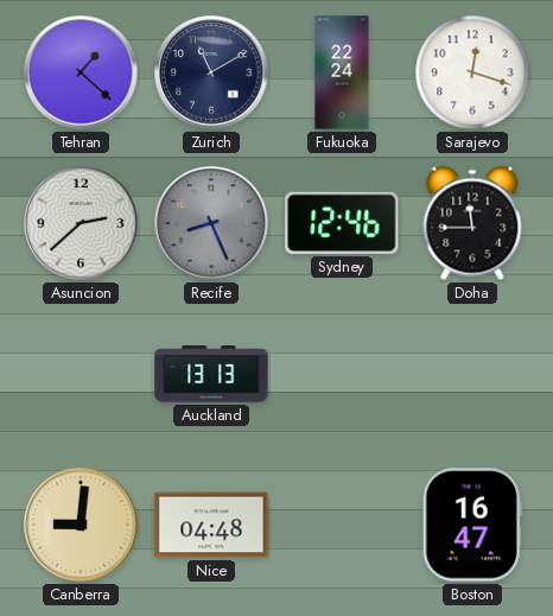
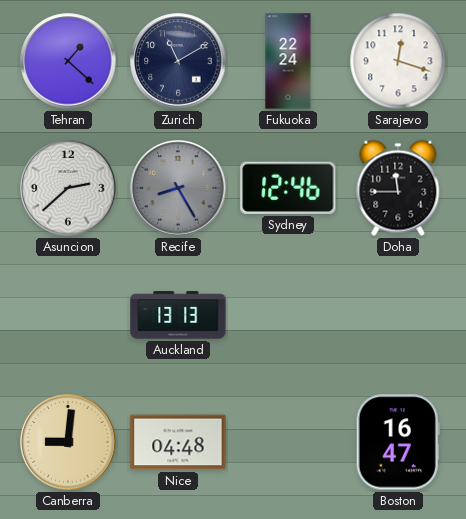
Recife: 8:26 -> 8:25
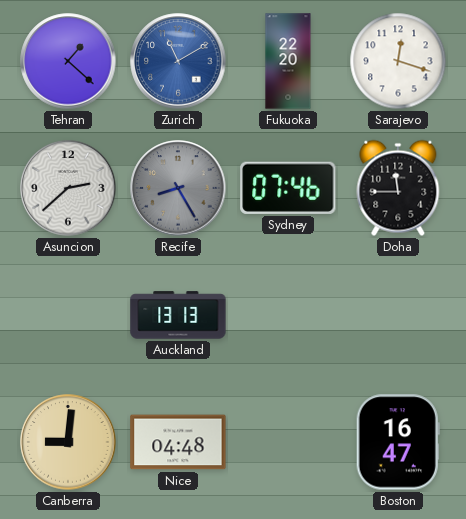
Zurich dial: navy -> blue
Fukuoka: 22:24 -> 22:20
Sydney: 12:46 -> 07:46
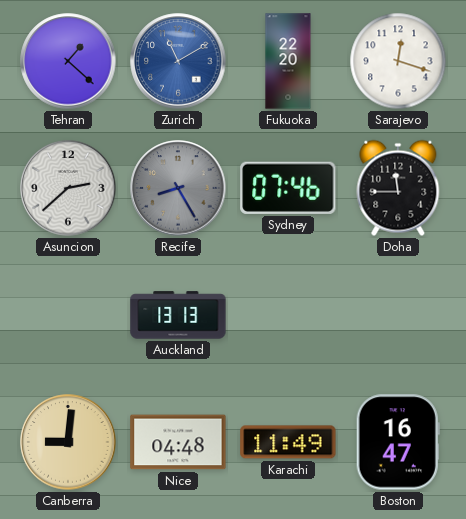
Karachi: none -> 11:49
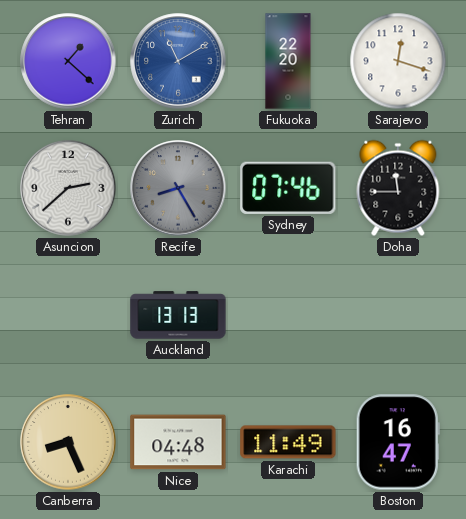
Canberra: 9:01 -> 8:26
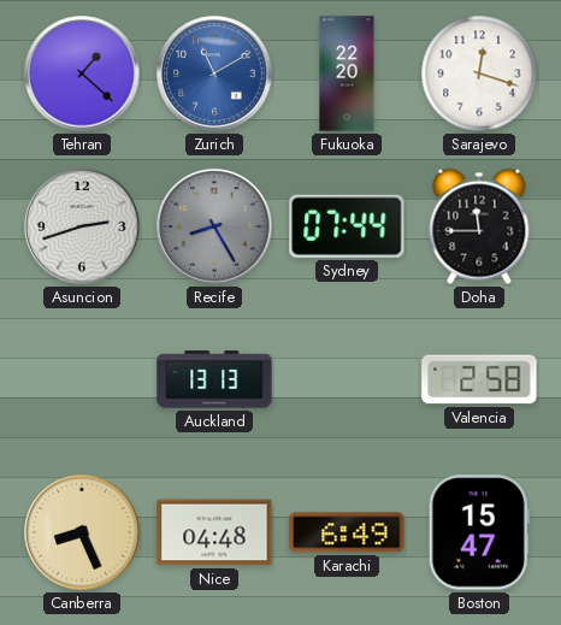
Asuncion: 2:38 -> 2:42
Sydney: 07:46 -> 07:44
Valencia: none -> 2:58
Karachi: 11:49 -> 6:49
Boston: 16:47 -> 15:47
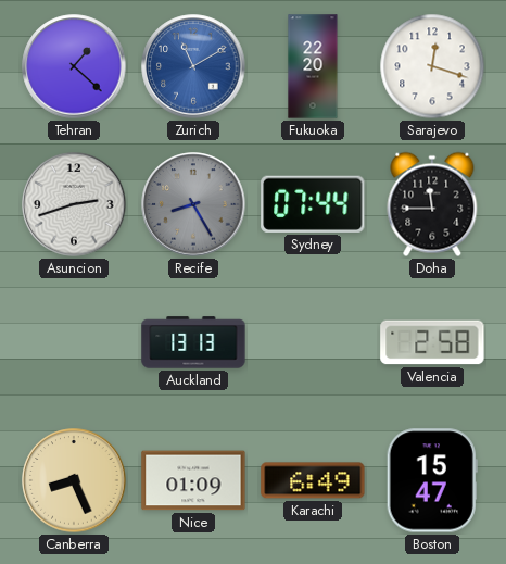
Nice: 04:48 -> 01:09
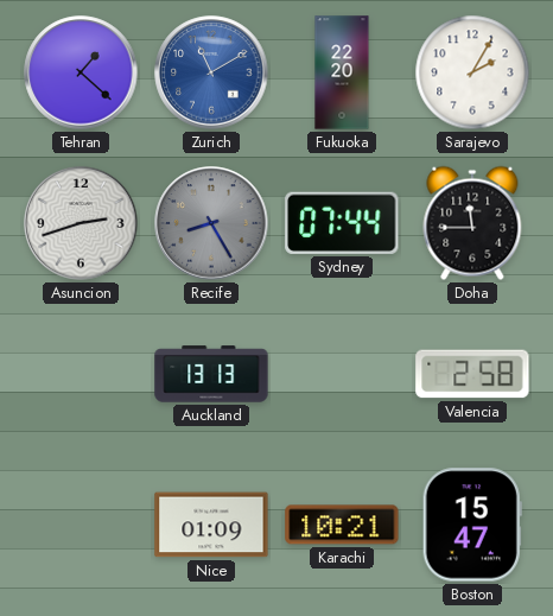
Sarajevo: 12:18 -> 2:05
Canberra: 8:26 -> none
Karachi: 6:49 -> 10:21
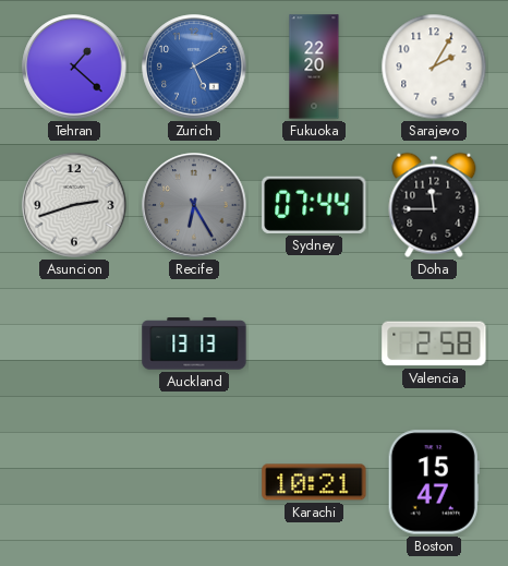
Zurich: 11:10 -> 5:10
Recife: 8:25 -> 6:25
Nice: 01:09 -> none
